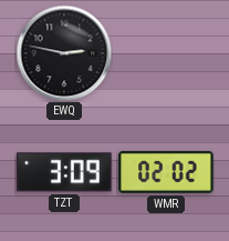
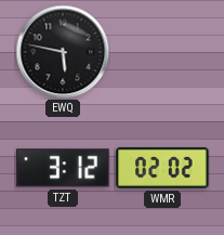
EWQ: 2:47 -> 5:47
TZT: 3:09 -> 3:12
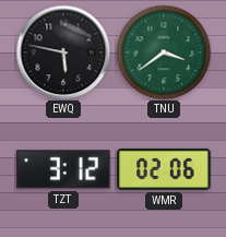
TNU: none -> 3:39
WMR: 02:02 -> 02:06
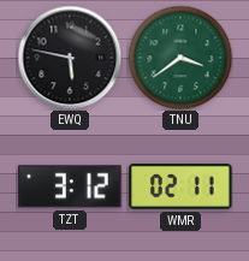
WMR: 02:06 -> 02:11
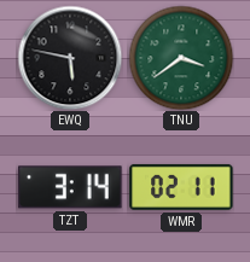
TZT: 3:12 -> 3:14
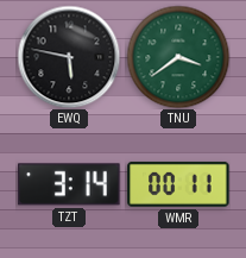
WMR: 02:11 -> 00:11
